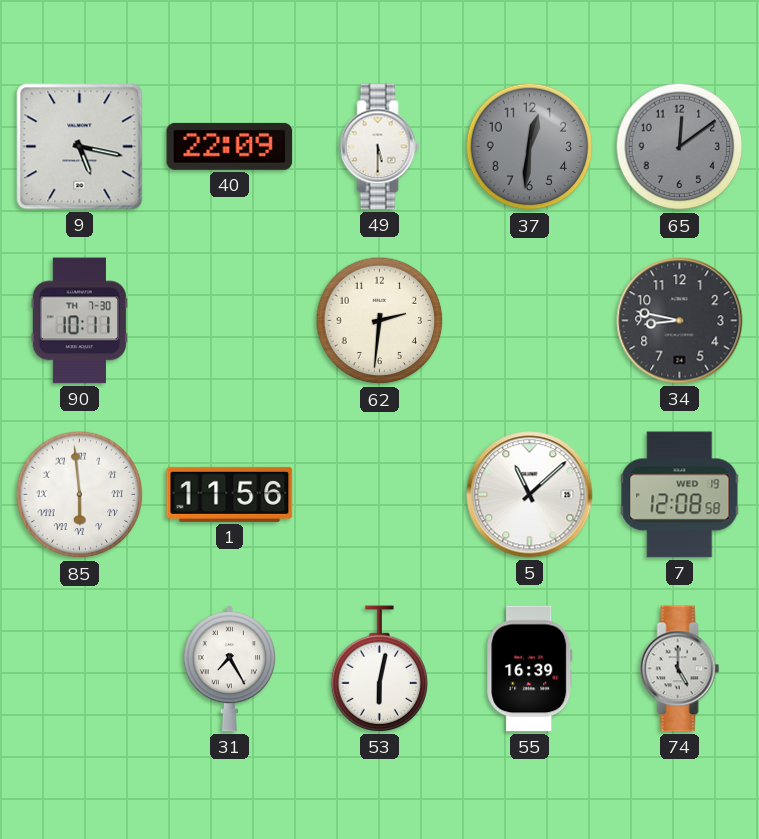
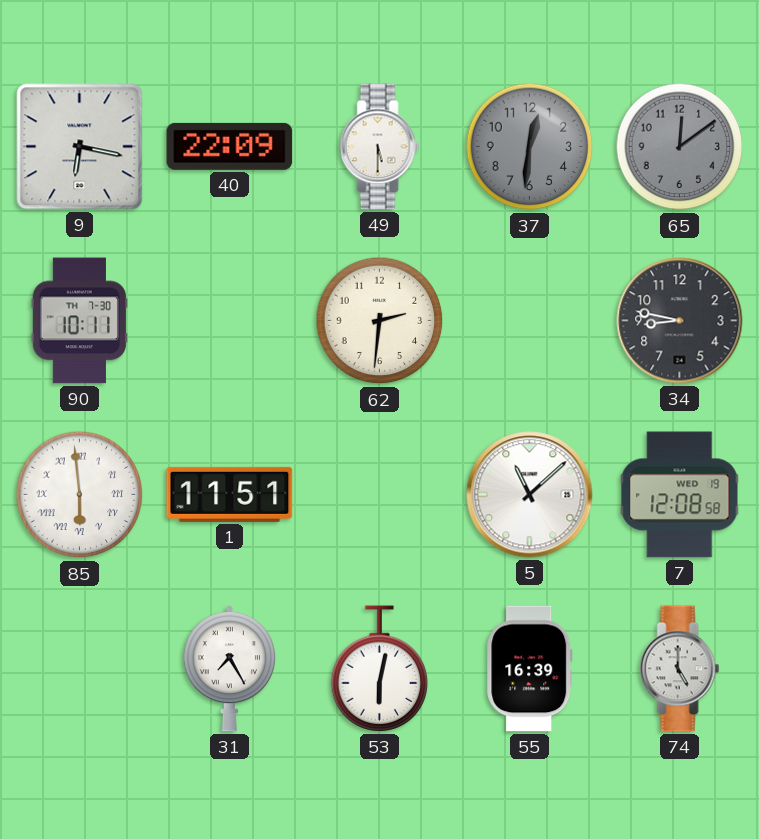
9: 5:17 -> 6:17
1: 11:56 -> 11:51
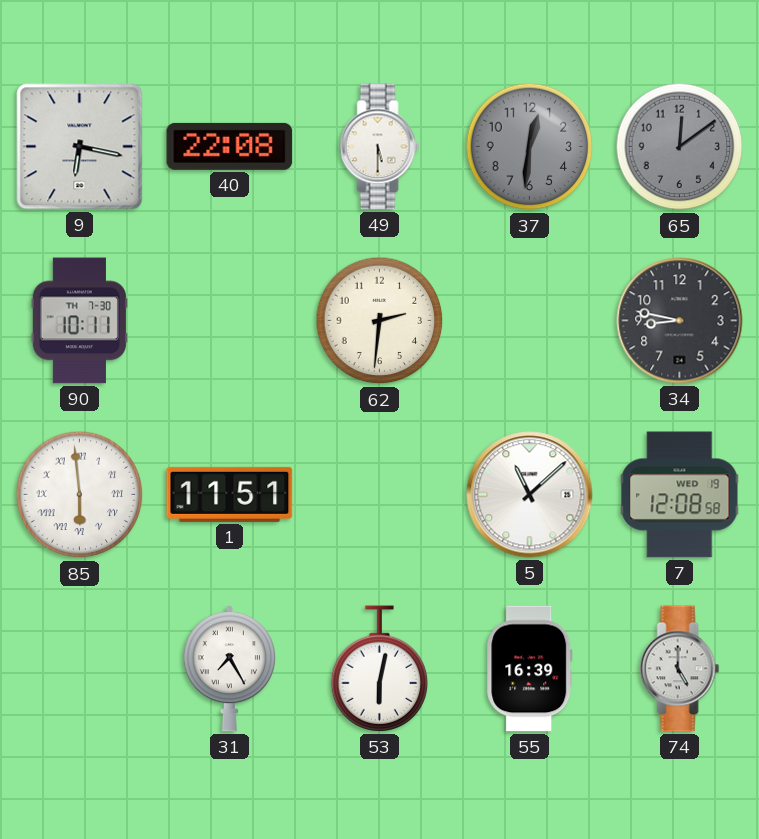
40: 22:09 -> 22:08
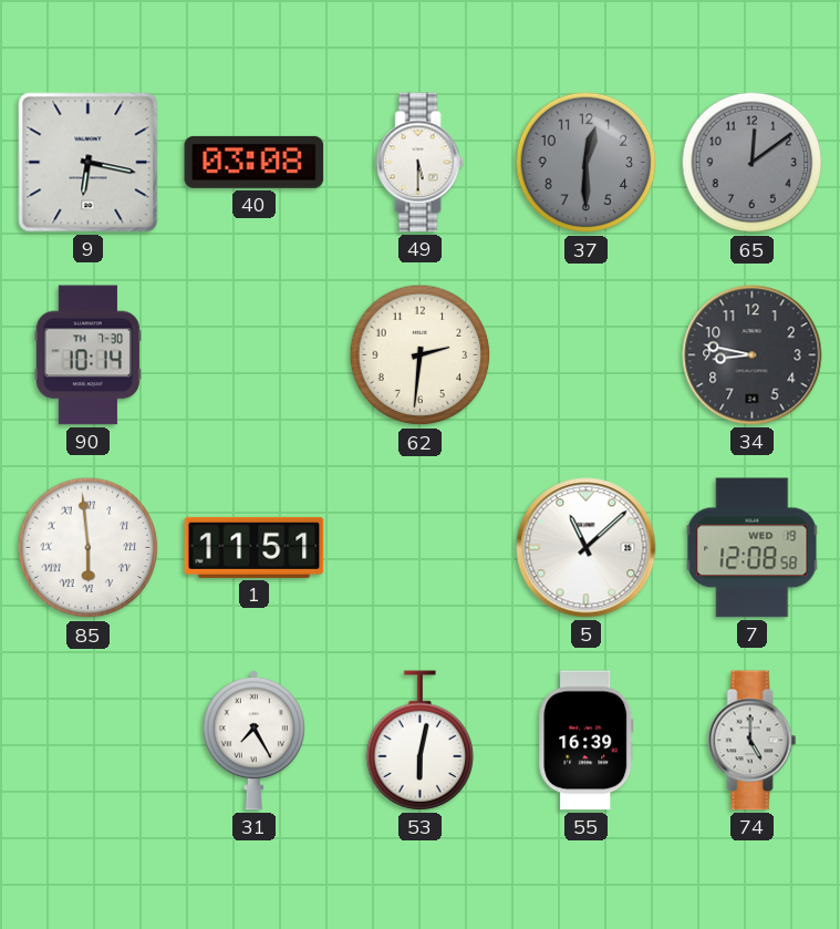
40: 22:08 -> 03:08
37: 12:31 -> 12:30
90: 10:11 -> 10:14
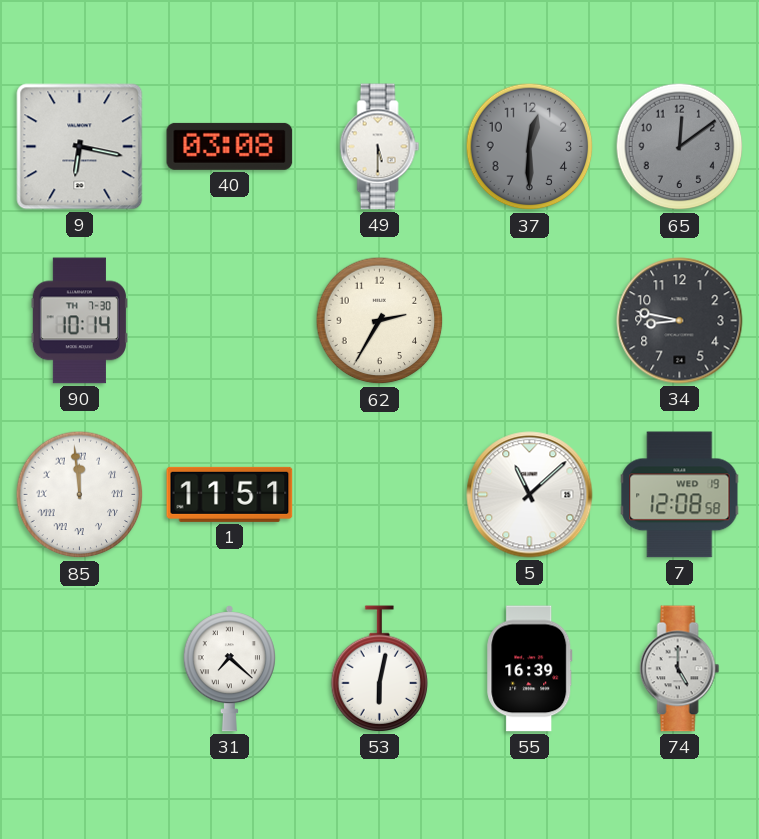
62: 2:31 -> 2:35
85: 5:59 -> 11:59
31: 7:25 -> 7:22
